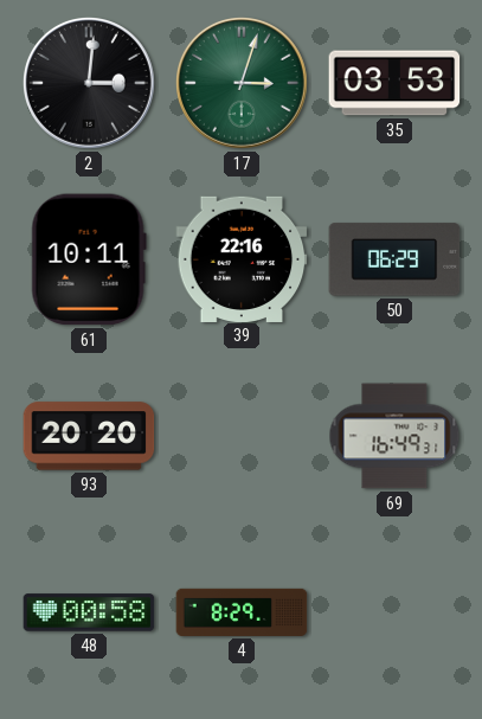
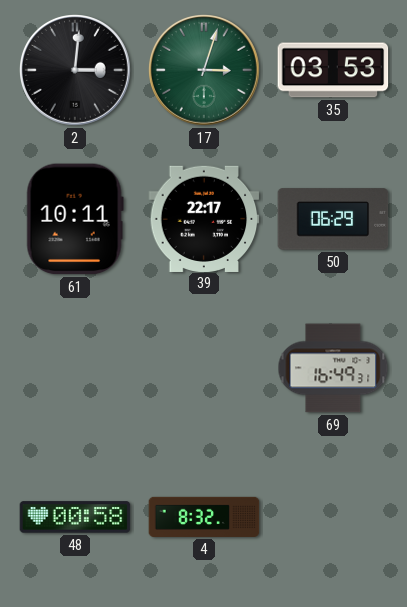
39: 22:16 -> 22:17
93: 20:20 -> none
4: 8:29 -> 8:32
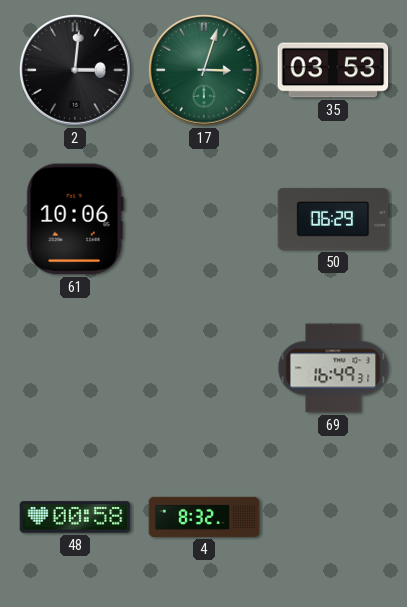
61: 10:11 -> 10:06
39: 22:17 -> none
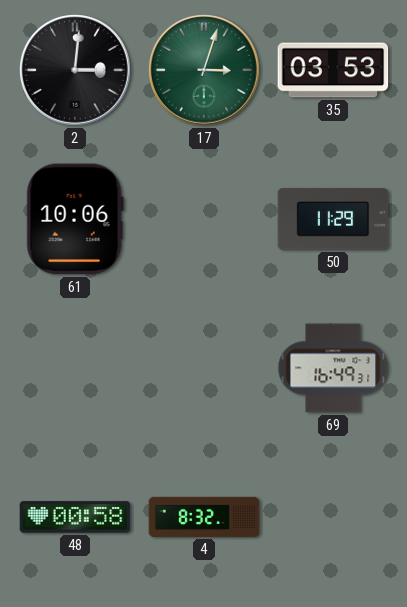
50: 06:29 -> 11:29
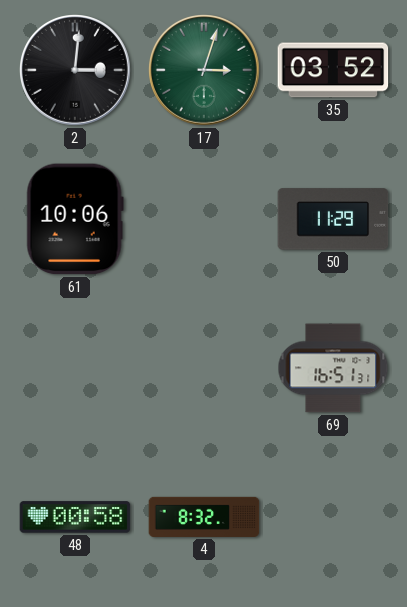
35: 03:53 -> 03:52
69: 16:49 -> 16:51
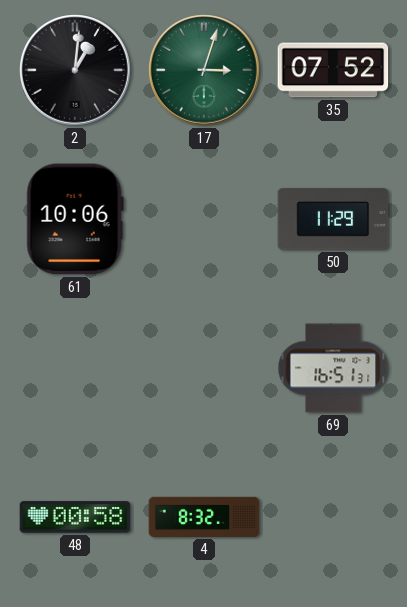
2: 3:01 -> 1:01
35: 03:52 -> 07:52
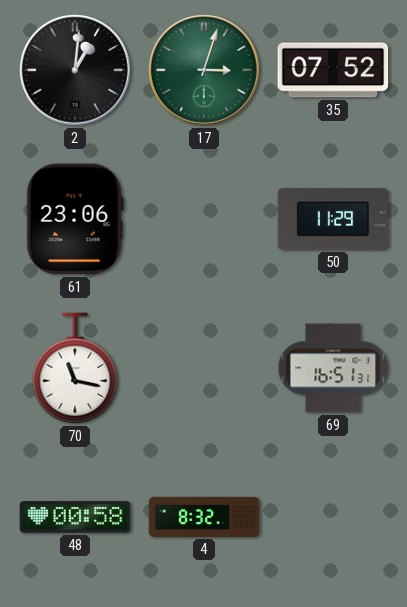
61: 10:06 -> 23:06
70: none -> 11:17
